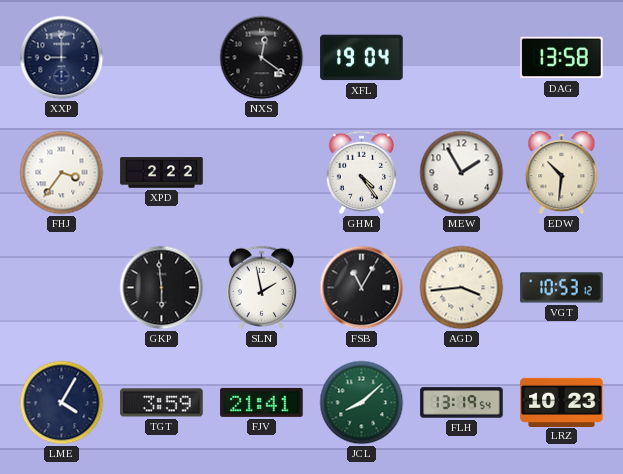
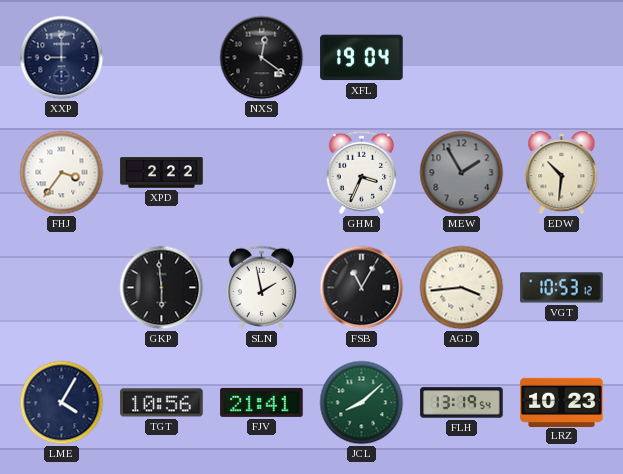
DAG: 13:58 -> none
GHM: 4:24 -> 3:34
MEW dial: white -> grey
TGT: 3:59 -> 10:56
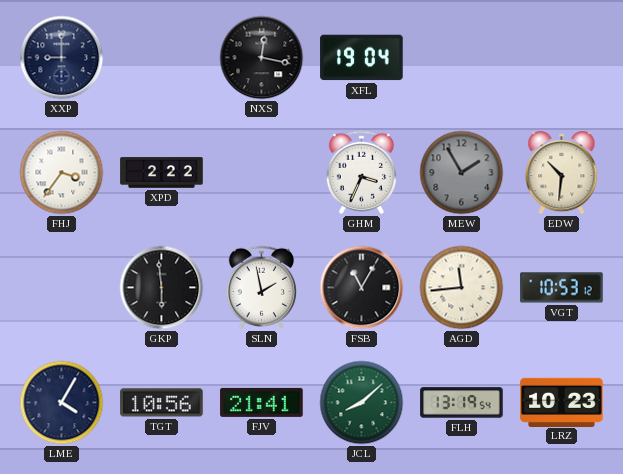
NXS: 12:21 -> 12:17
AGD: 3:44 -> 11:44
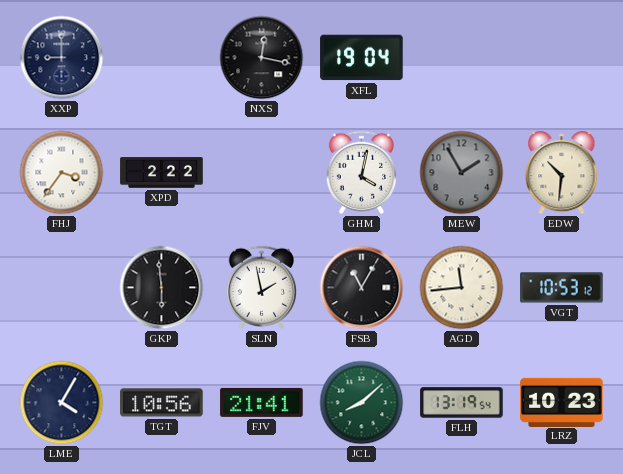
GHM: 3:34 -> 4:02
